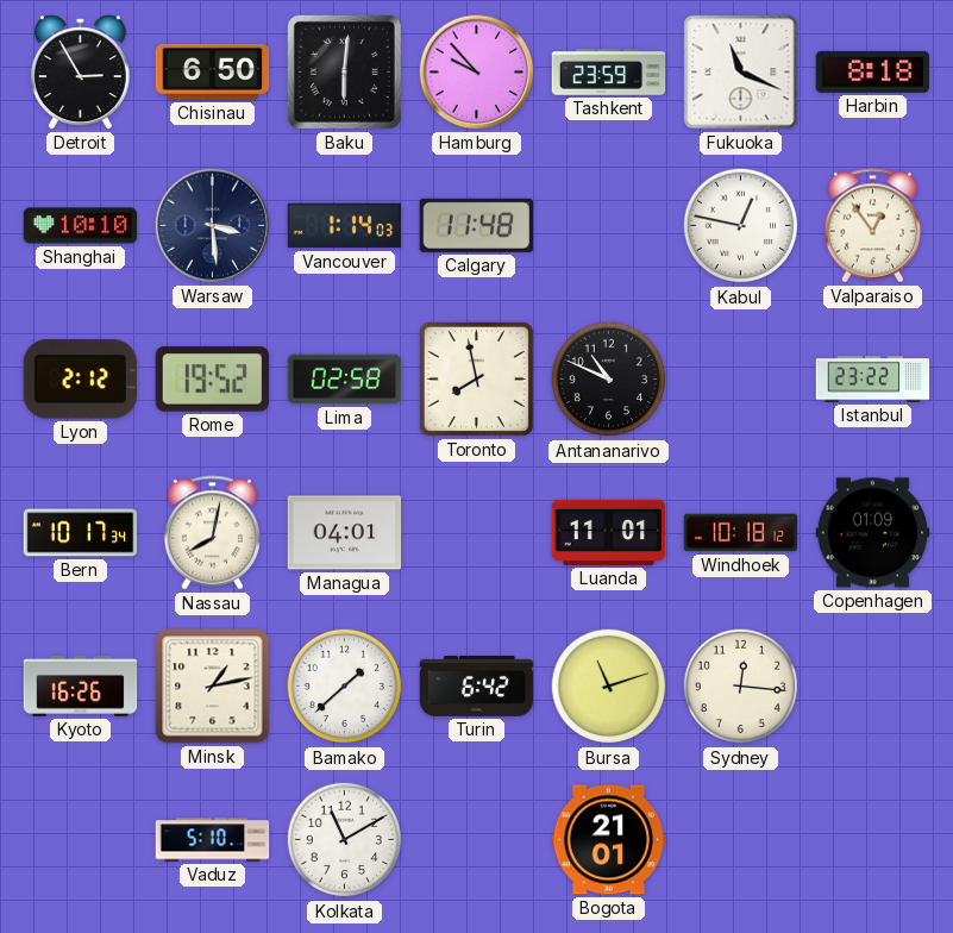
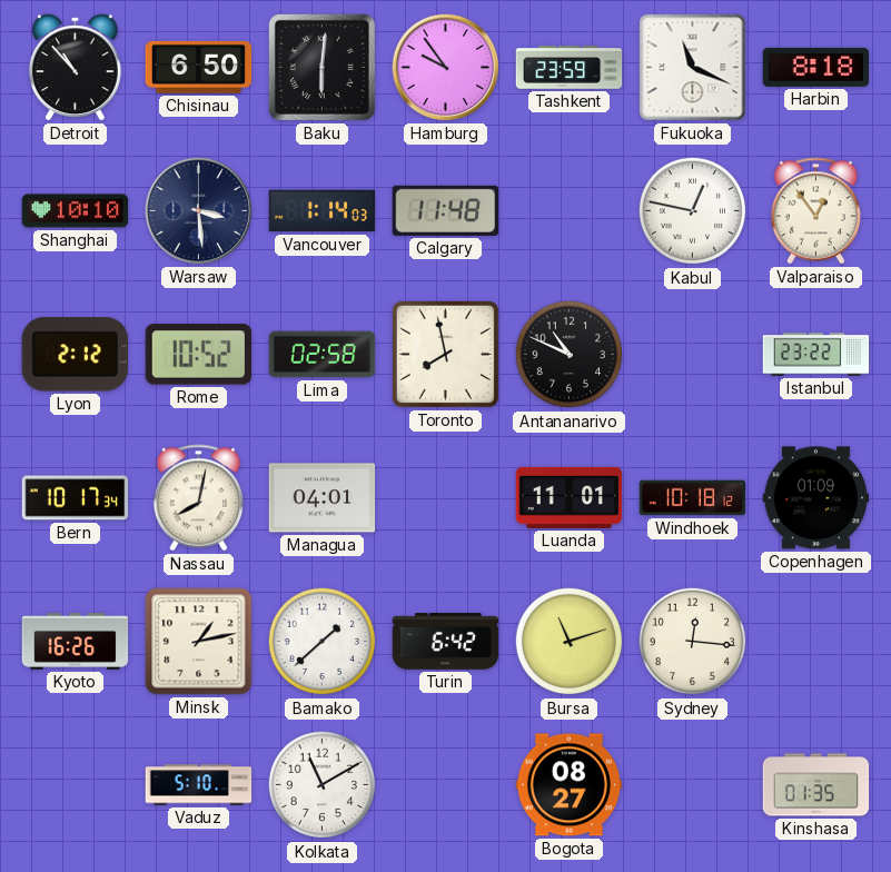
Detroit: 2:55 -> 10:53
Hamburg: 9:53 -> 9:54
Rome: 19:52 -> 10:52
Bogota: 21:01 -> 08:27
Kinshasa: none -> 01:35
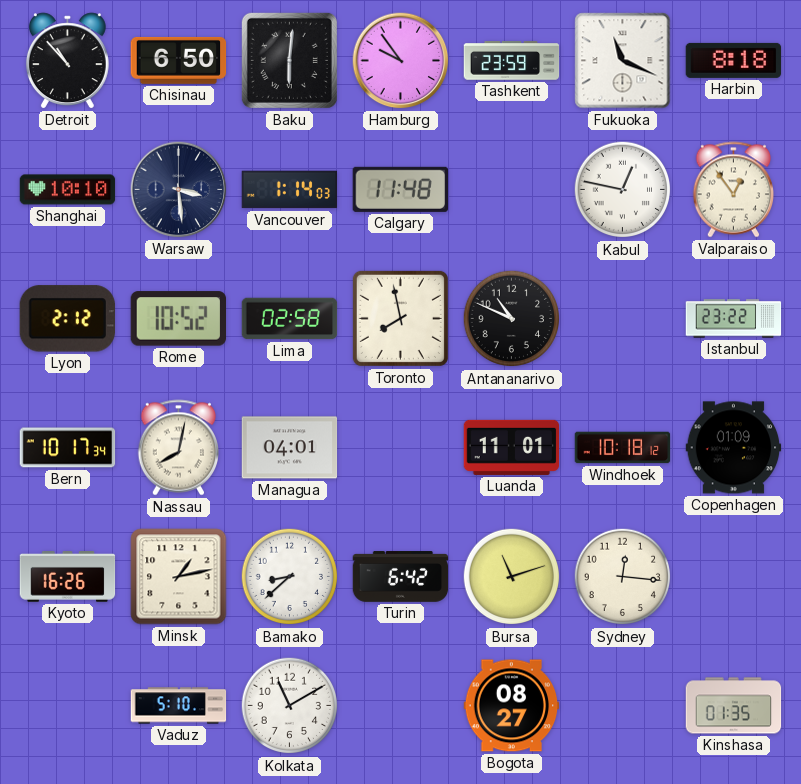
Bamako: 1:38 -> 8:38
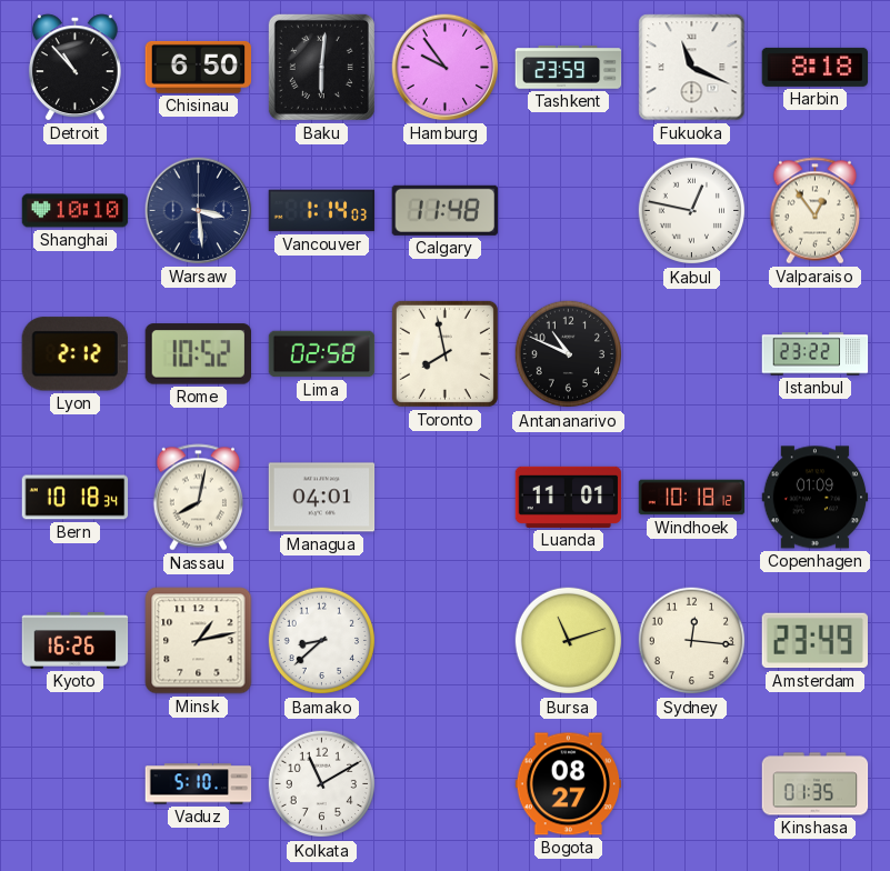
Bern: 10:17 -> 10:18
Turin: 6:42 -> none
Amsterdam: none -> 23:49
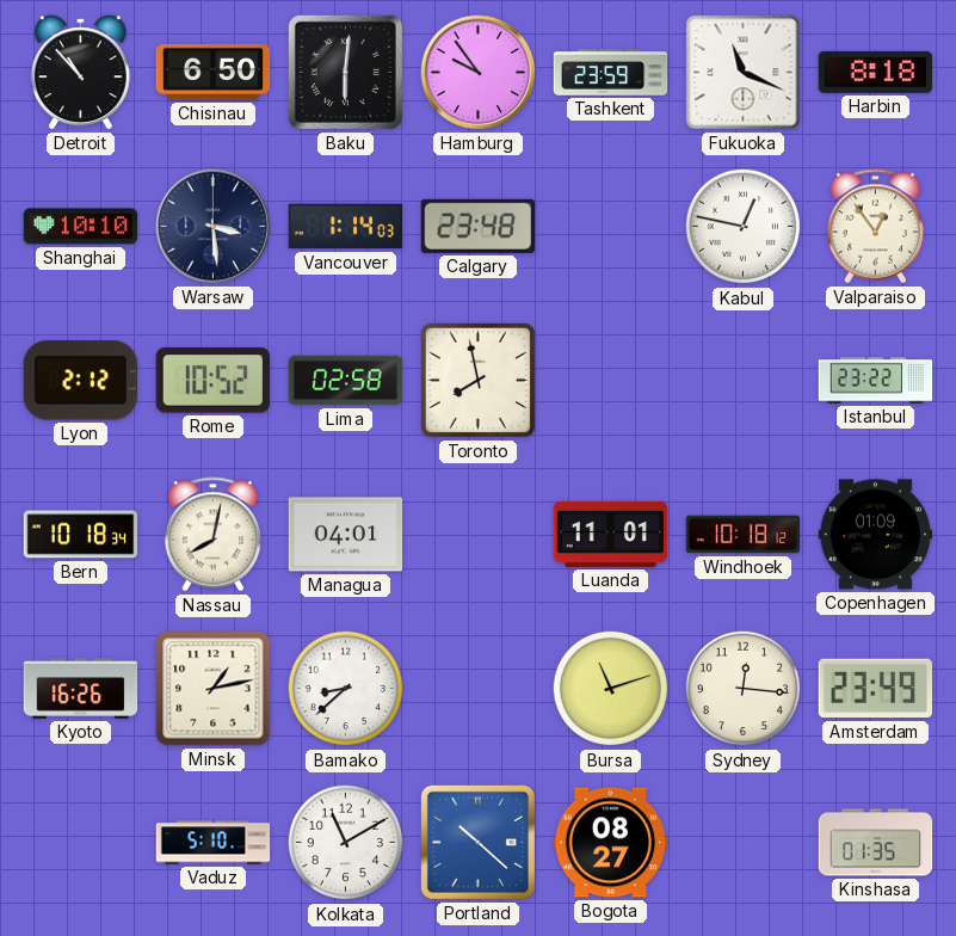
Calgary: 11:48 -> 23:48
Antananarivo: 10:49 -> none
Portland: none -> 10:22
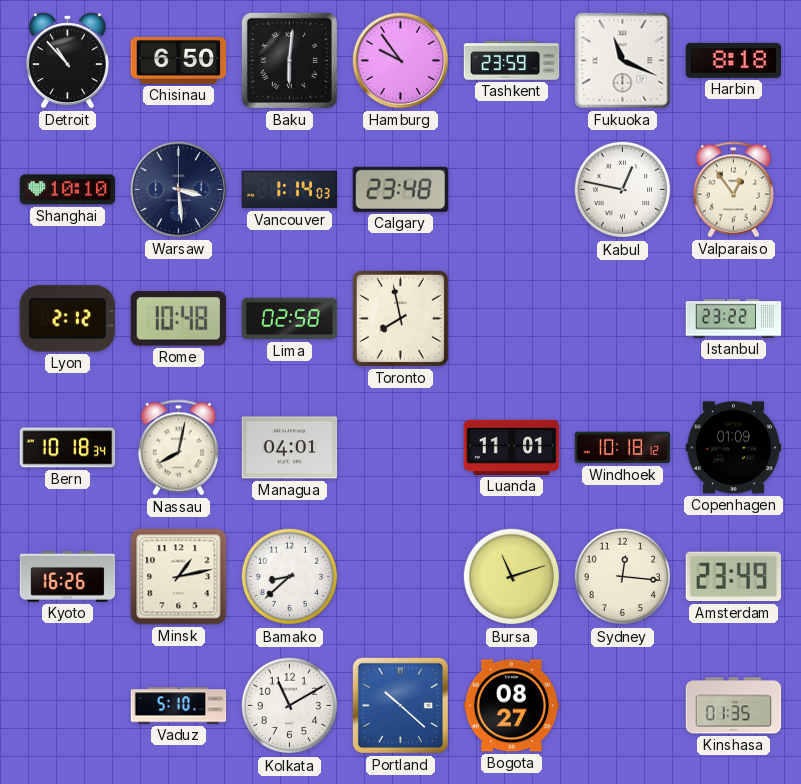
Rome: 10:52 -> 10:48
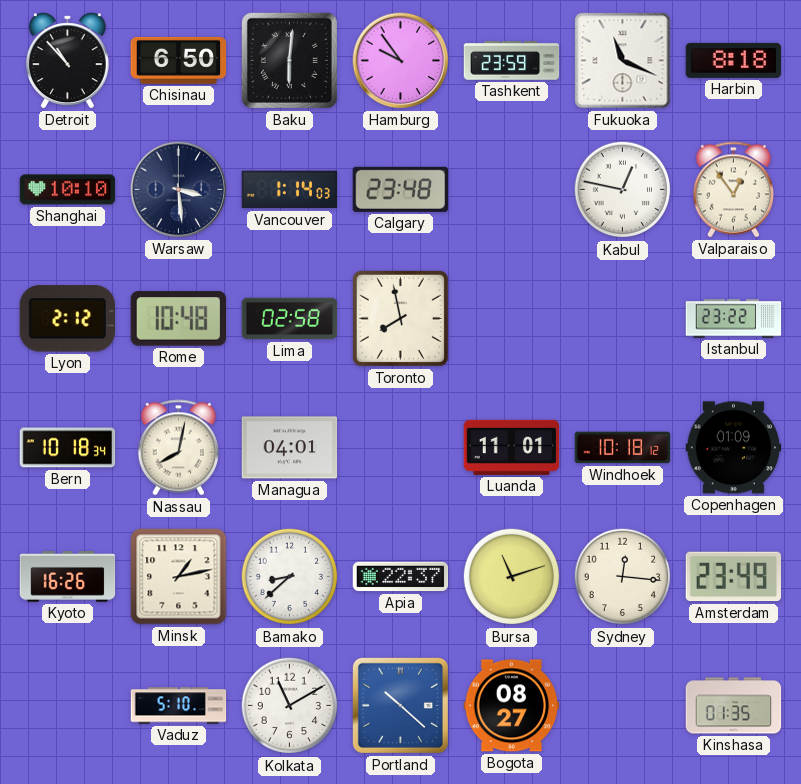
Apia: none -> 22:37
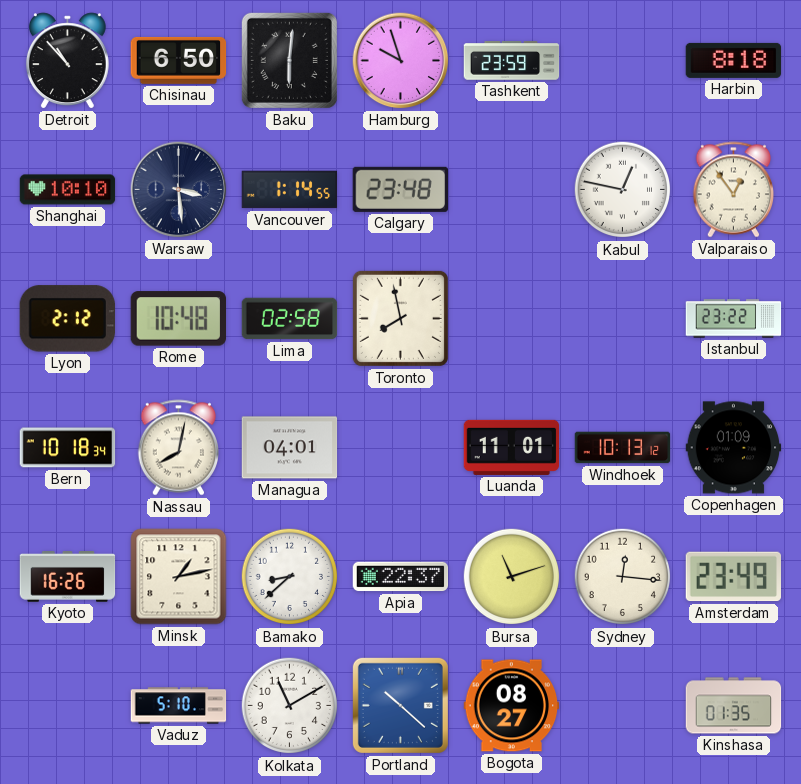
Hamburg: 9:54 -> 9:57
Fukuoka: 11:19 -> none
Vancouver: 1:14:03 -> 1:14:55
Windhoek: 10:18 -> 10:13
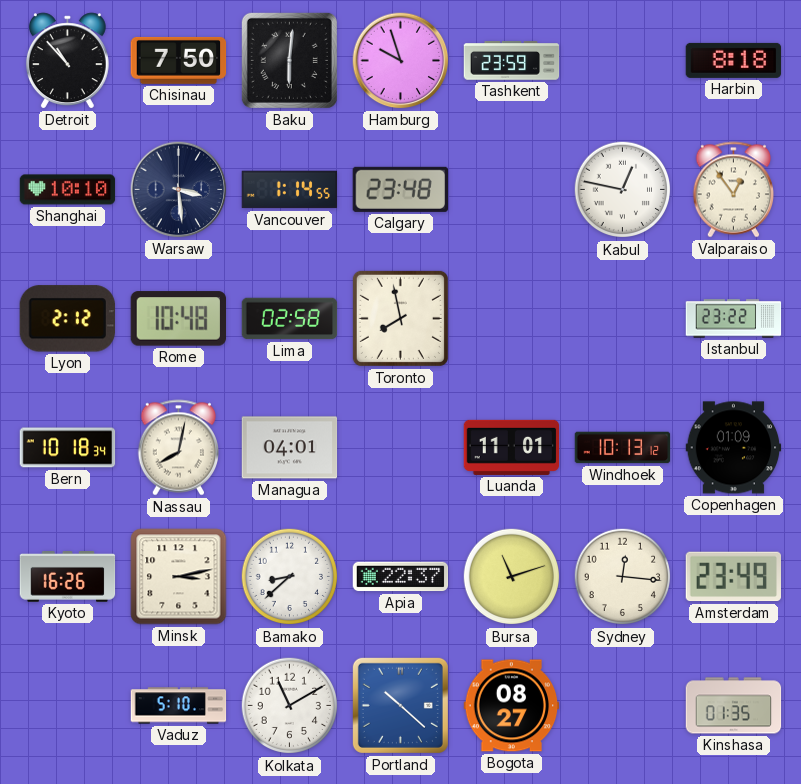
Chisinau: 6:50 -> 7:50
Minsk: 1:13 -> 3:13
